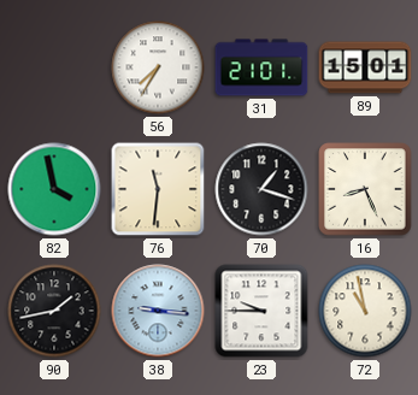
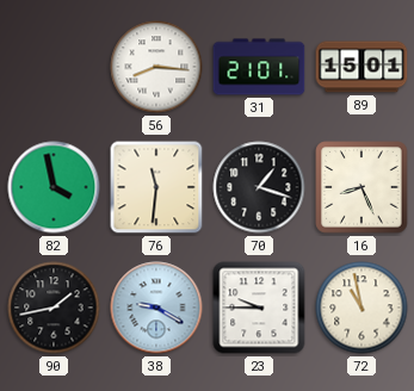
56: 7:35 -> 8:16
38: 9:16 -> 9:20
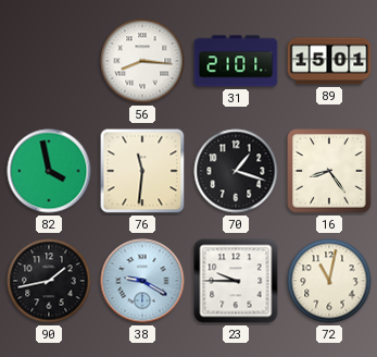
16: 8:26 -> 8:24
72: 10:58 -> 11:02
